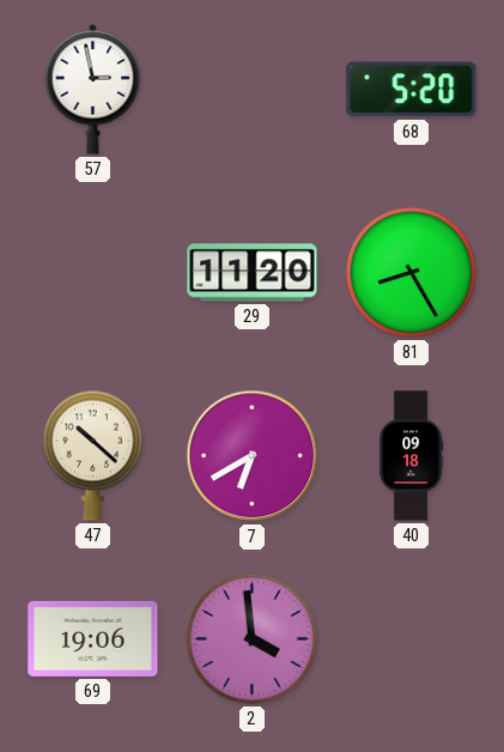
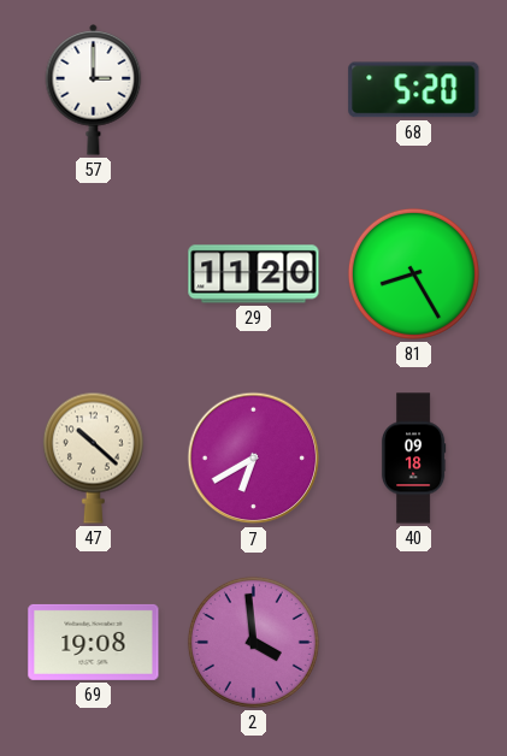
57: 2:58 -> 3:00
69: 19:06 -> 19:08
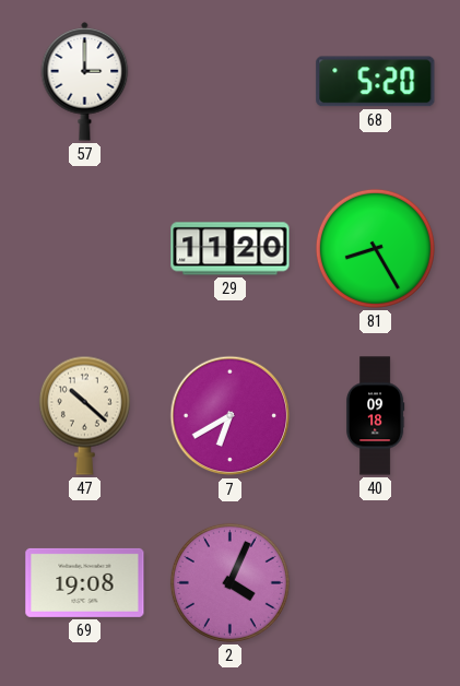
2: 3:59 -> 4:04
